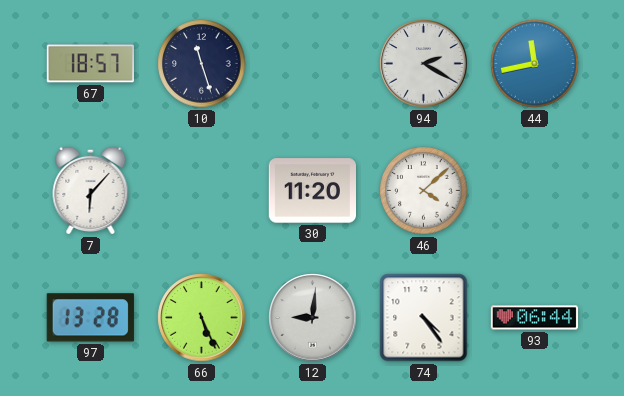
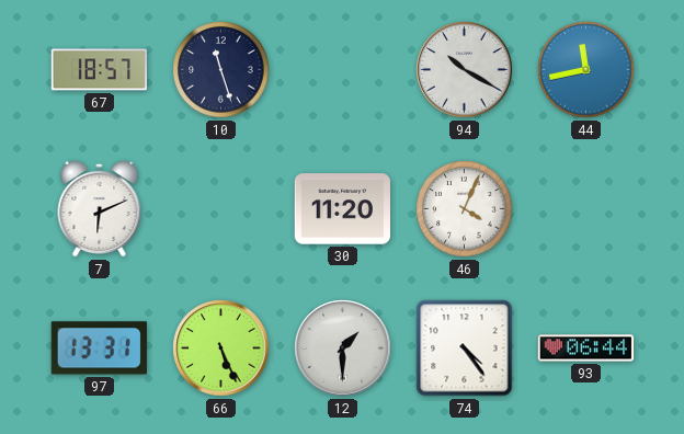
94: 2:20 -> 10:20
7: 6:07 -> 6:11
46: 4:08 -> 4:04
97: 13:28 -> 13:31
12: 9:01 -> 1:30
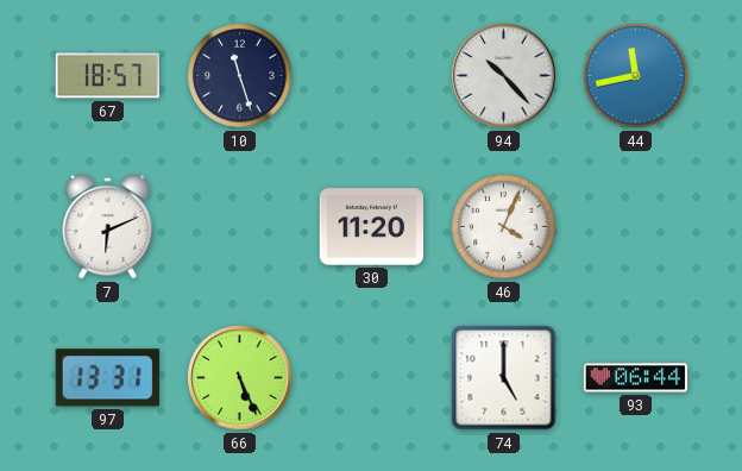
94: 10:20 -> 10:23
12: 1:30 -> none
74: 4:24 -> 5:00
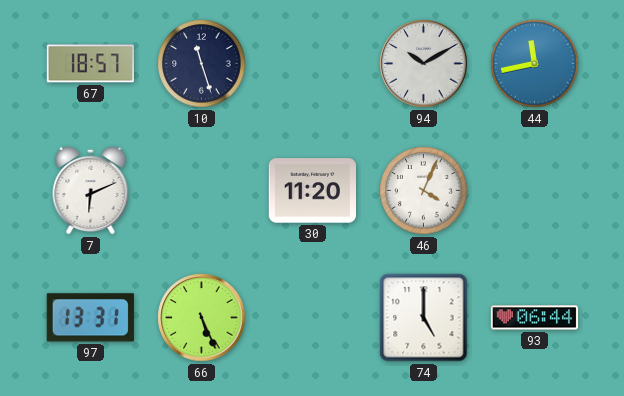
94: 10:23 -> 10:10
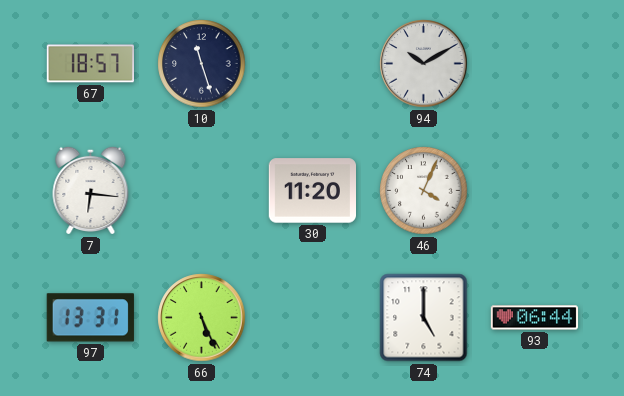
44: 11:43 -> none
7: 6:11 -> 6:16
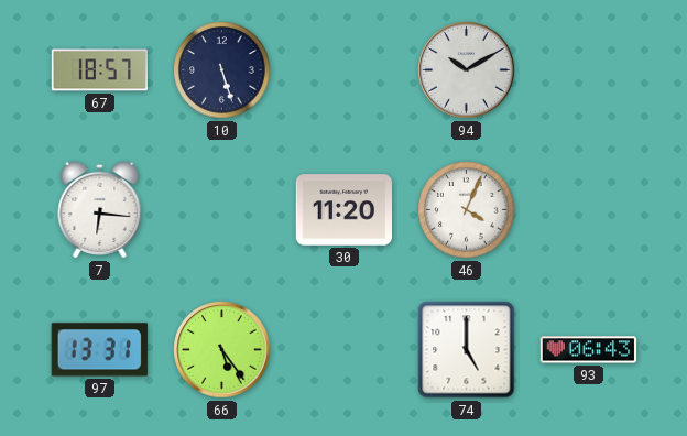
10: 11:27 -> 5:27
66: 5:26 -> 5:24
93: 06:44 -> 06:43
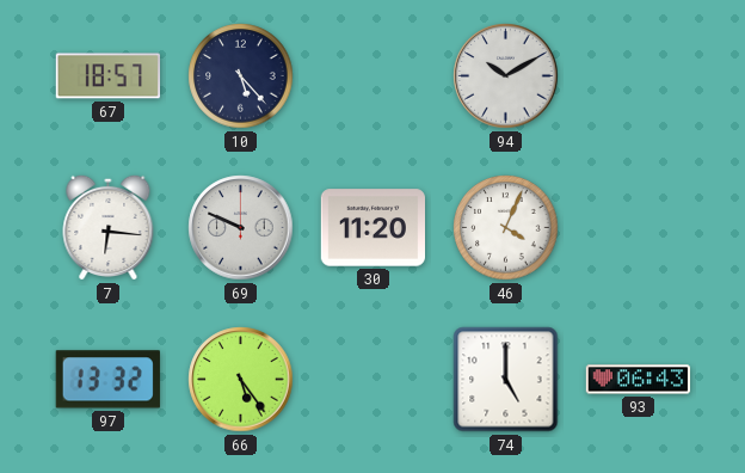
10: 5:27 -> 5:23
69: none -> 9:49
97: 13:31 -> 13:32
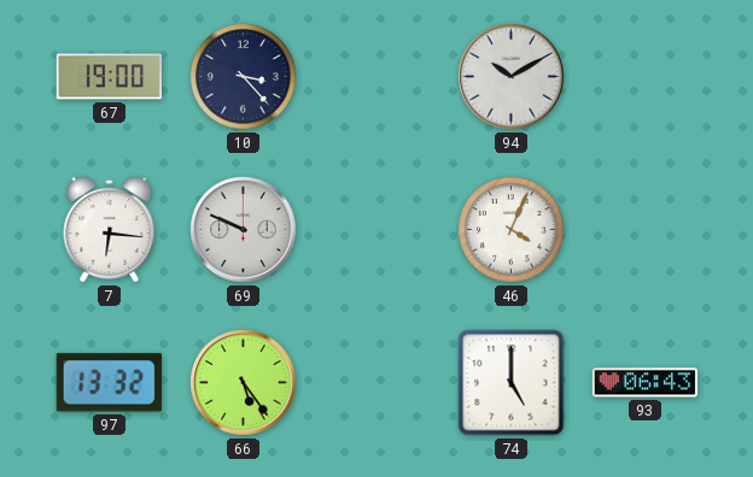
67: 18:57 -> 19:00
10: 5:23 -> 3:23
30: 11:20 -> none
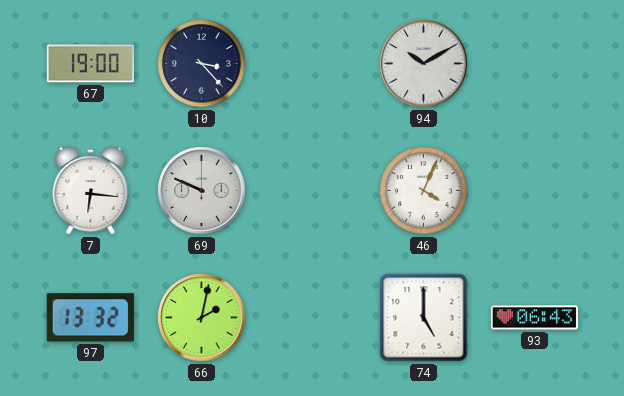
66: 5:24 -> 2:02
